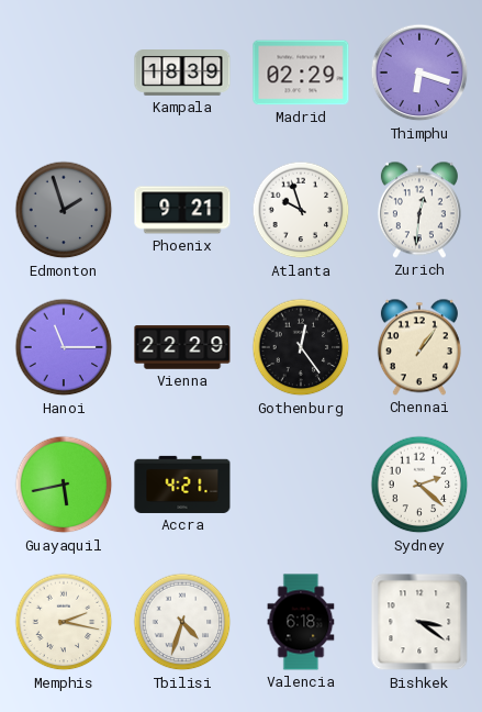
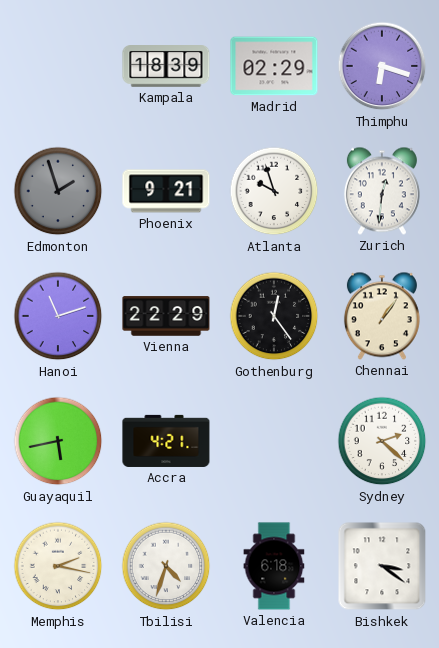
Hanoi: 11:15 -> 11:12
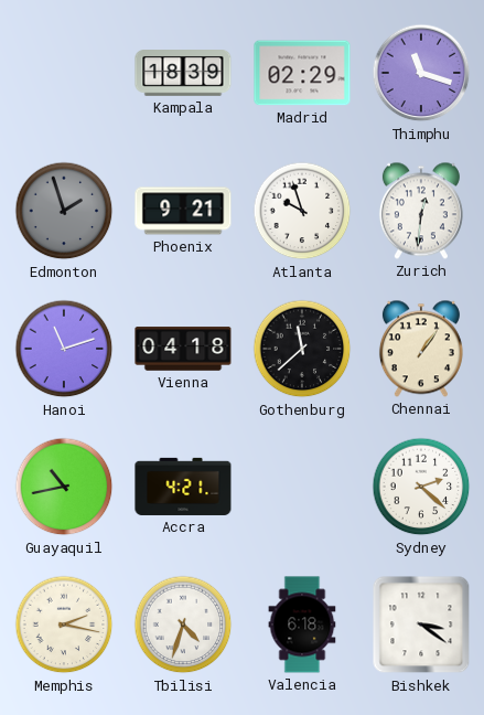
Thimphu: 6:18 -> 11:18
Vienna: 22:29 -> 04:18
Gothenburg: 12:24 -> 11:38
Guayaquil: 5:43 -> 10:43
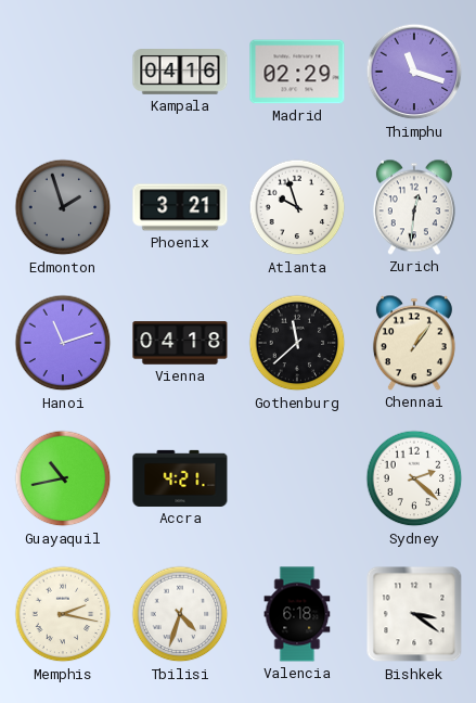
Kampala: 18:39 -> 04:16
Phoenix: 9:21 -> 3:21
